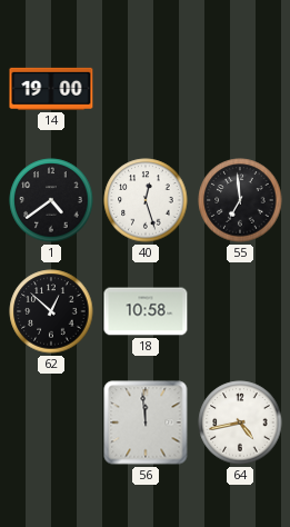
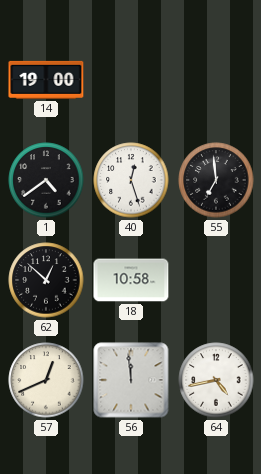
57: none -> 12:41
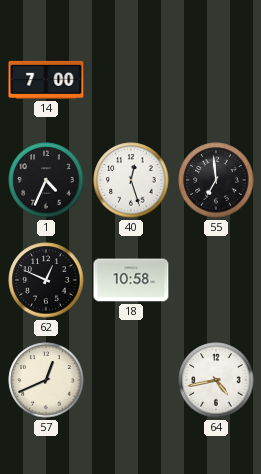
14: 19:00 -> 7:00
1: 4:39 -> 4:34
62: 12:52 -> 12:49
56: 11:59 -> none
